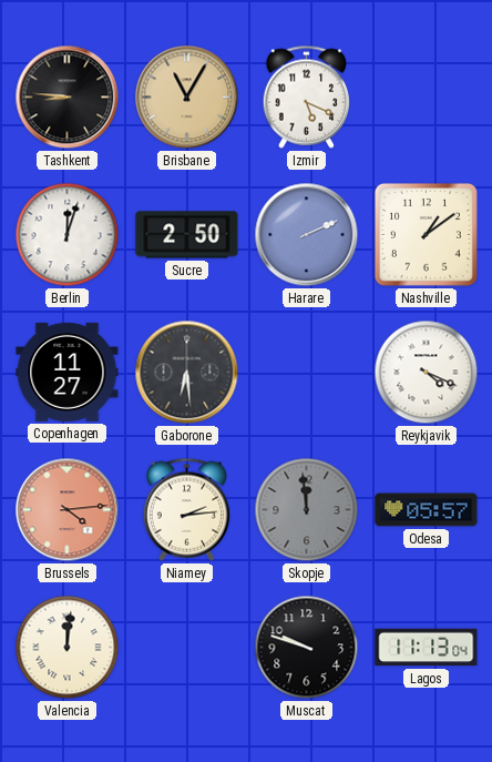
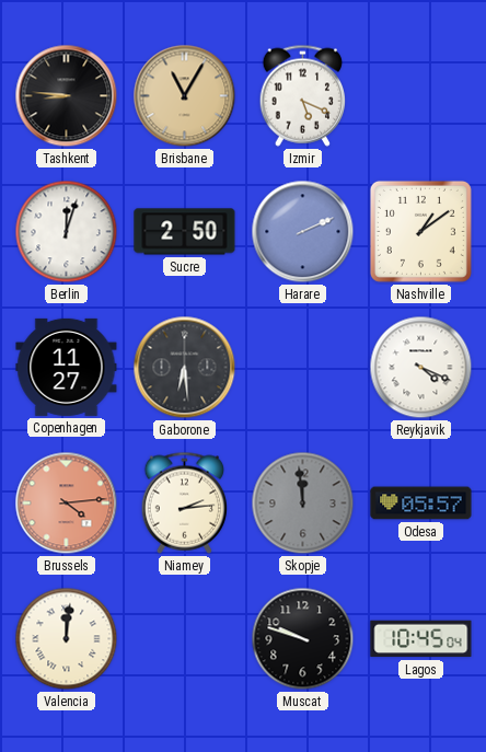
Lagos: 11:13 -> 10:45
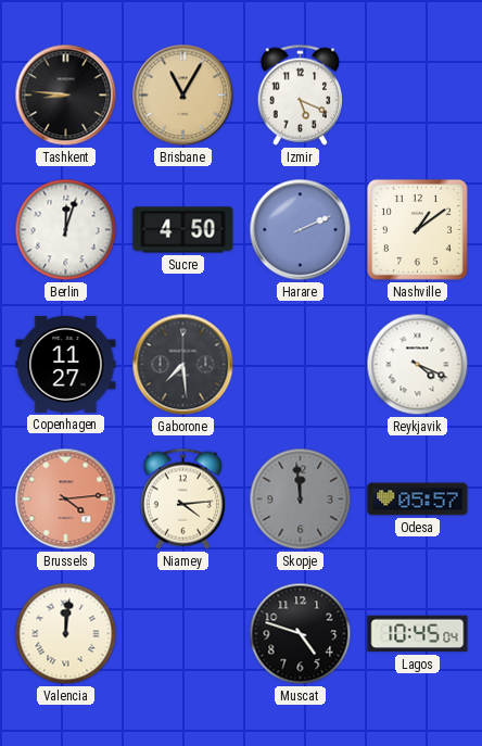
Sucre: 2:50 -> 4:50
Gaborone: 6:29 -> 7:29
Niamey: 2:14 -> 4:14
Muscat: 9:48 -> 4:48
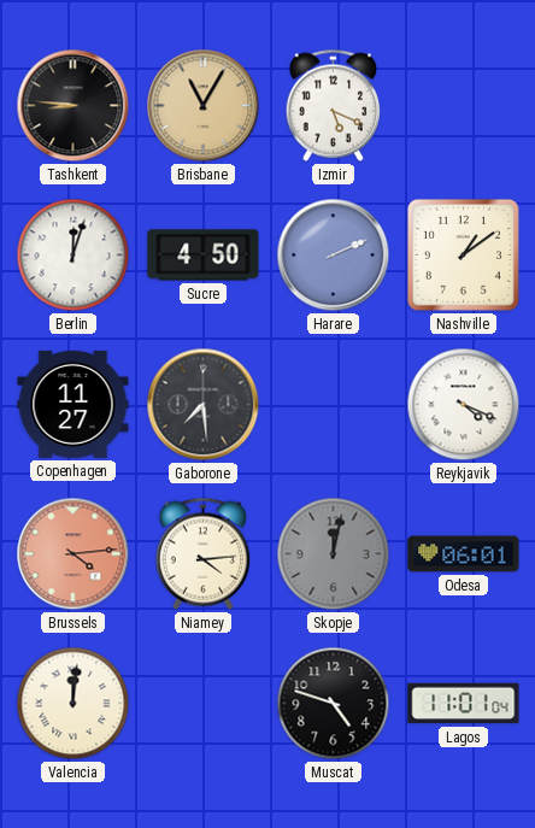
Skopje: 11:59 -> 12:02
Odesa: 05:57 -> 06:01
Lagos: 10:45 -> 11:01
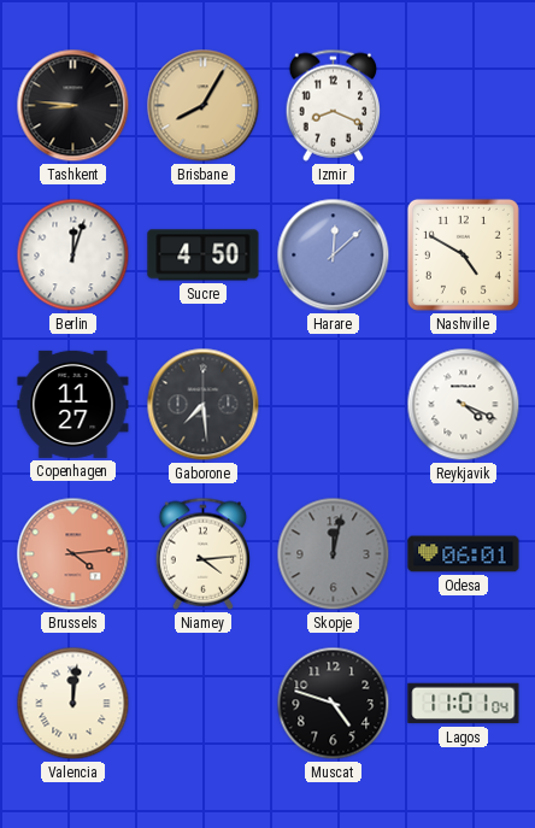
Brisbane: 11:05 -> 8:05
Izmir: 5:19 -> 8:19
Harare: 2:11 -> 12:08
Nashville: 1:09 -> 4:50
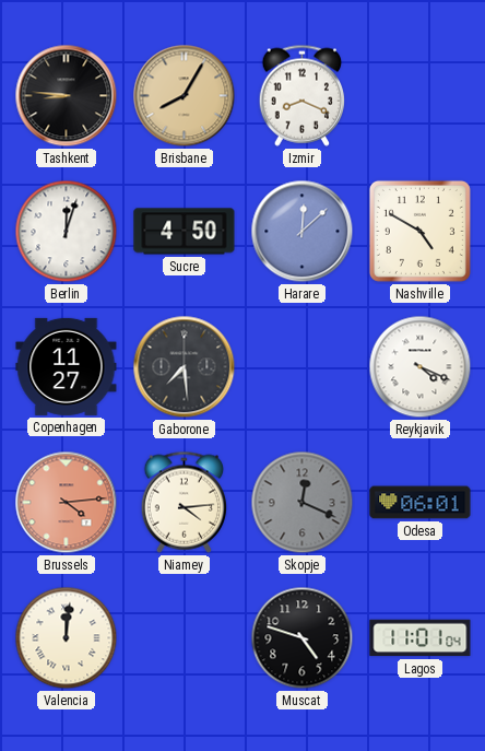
Skopje: 12:02 -> 12:19
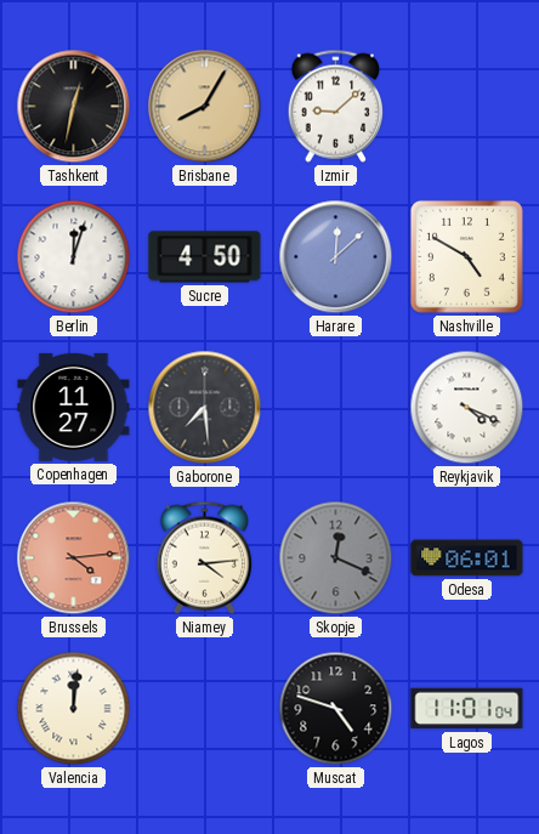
Tashkent: 8:46 -> 12:32
Izmir: 8:19 -> 9:08
